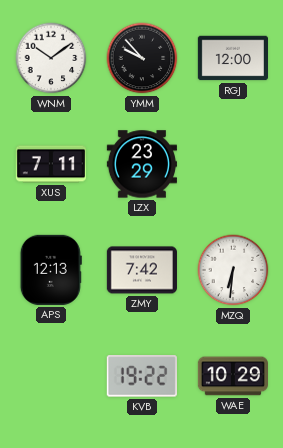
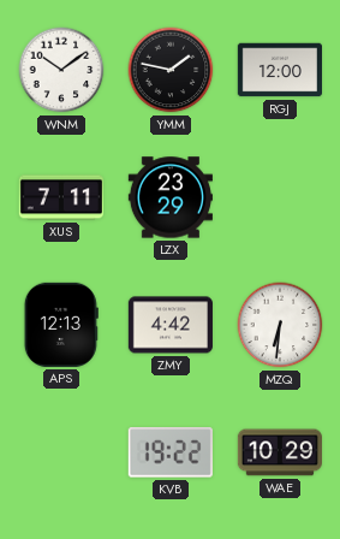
YMM: 9:53 -> 1:47
ZMY: 7:42 -> 4:42
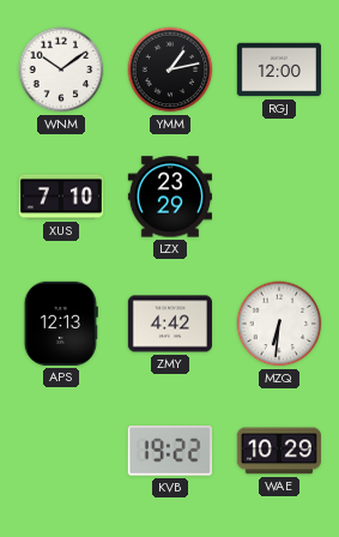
YMM: 1:47 -> 1:13
XUS: 7:11 -> 7:10
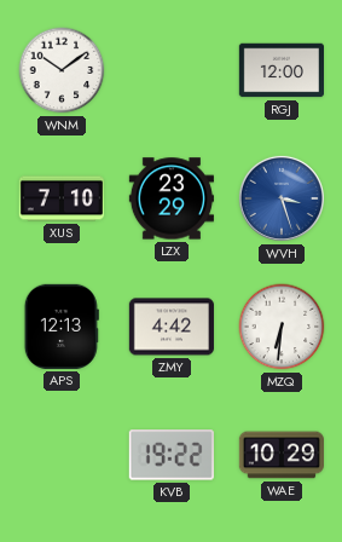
YMM: 1:13 -> none
WVH: none -> 3:27
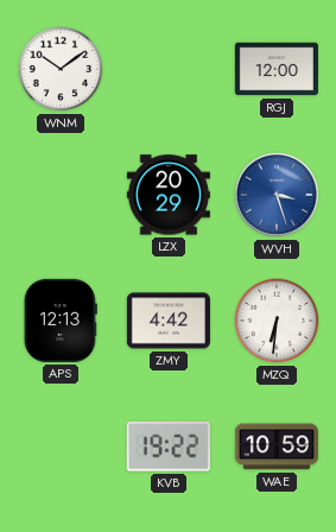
XUS: 7:10 -> none
LZX: 23:29 -> 20:29
WAE: 10:29 -> 10:59
